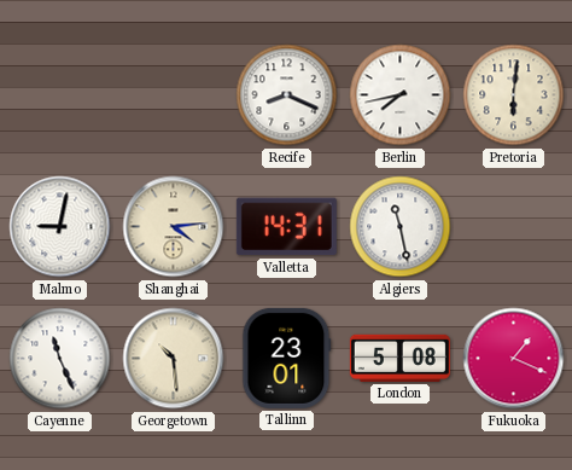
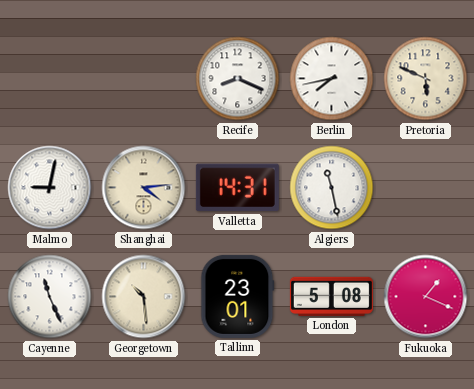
Pretoria: 6:01 -> 5:49
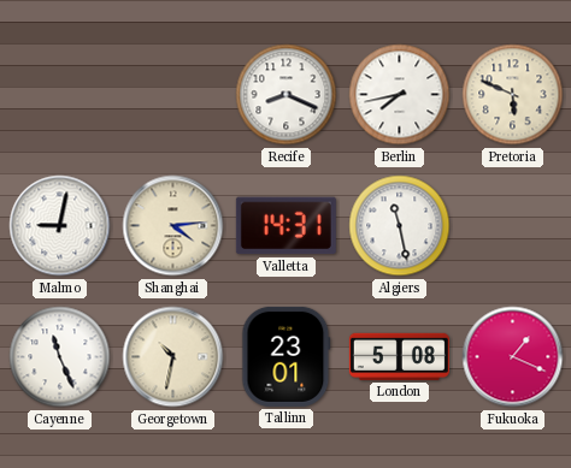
Georgetown: 10:29 -> 10:32
